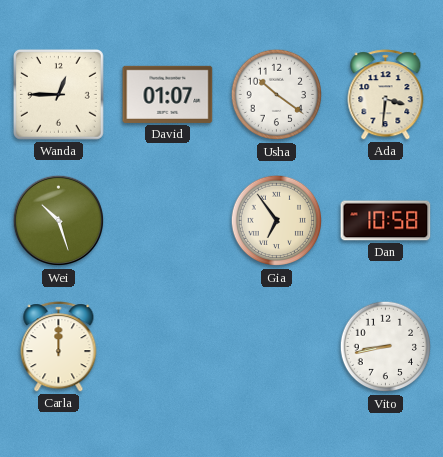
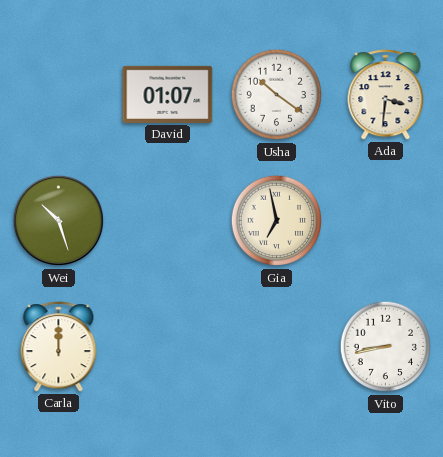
Wanda: 12:45 -> none
Gia: 6:54 -> 6:58
Dan: 10:58 -> none
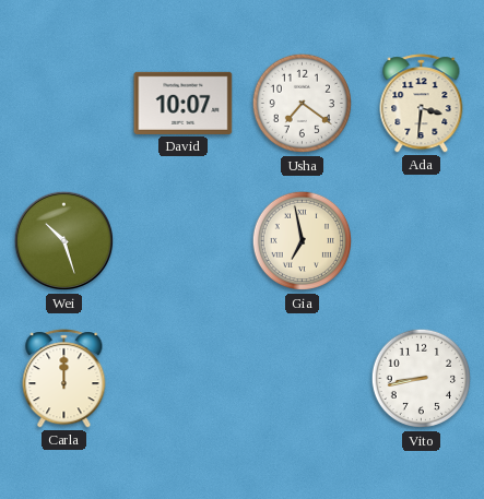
David: 01:07 -> 10:07
Usha: 10:21 -> 7:21
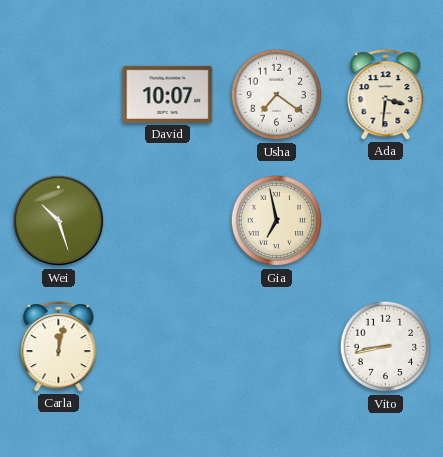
Carla: 12:00 -> 12:02
